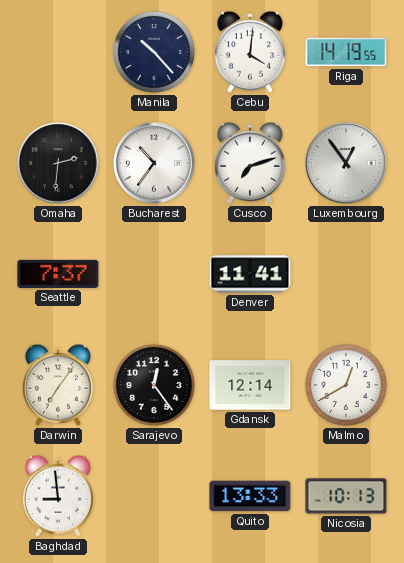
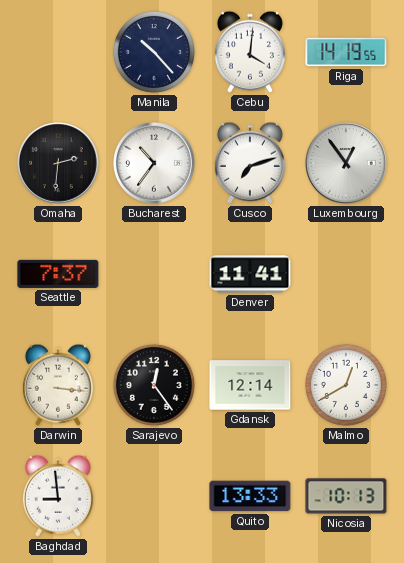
Darwin: 7:06 -> 3:16
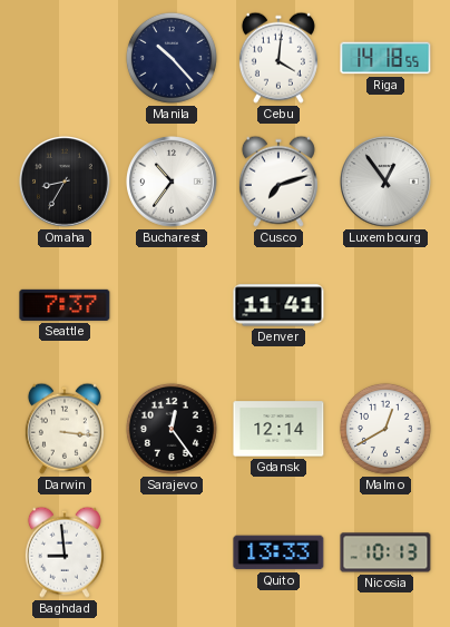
Riga: 14:19 -> 14:18
Omaha: 2:31 -> 8:35
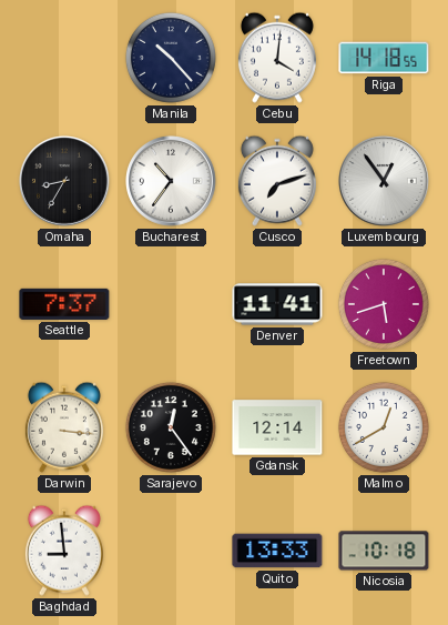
Freetown: none -> 5:42
Nicosia: 10:13 -> 10:18
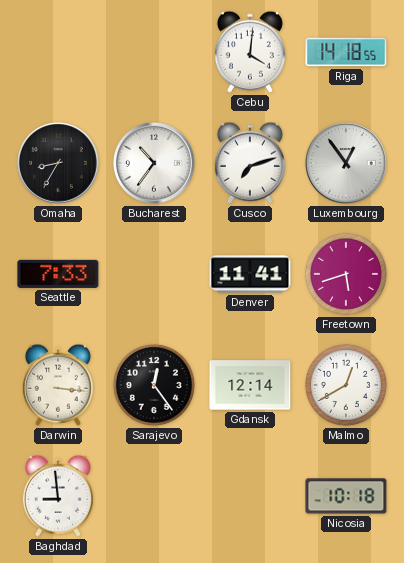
Manila: 10:23 -> none
Seattle: 7:37 -> 7:33
Quito: 13:33 -> none
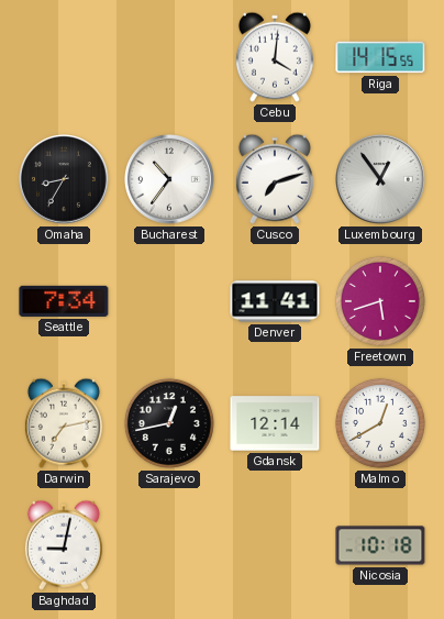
Riga: 14:18 -> 14:15
Seattle: 7:33 -> 7:34
Darwin: 3:16 -> 7:13
Sarajevo: 12:24 -> 12:43
Baghdad: 8:59 -> 9:02
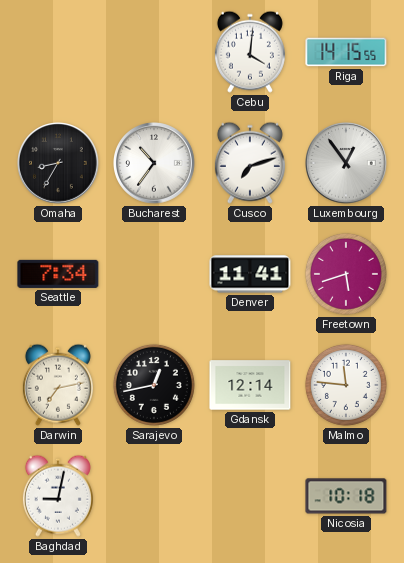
Malmo: 12:40 -> 11:46
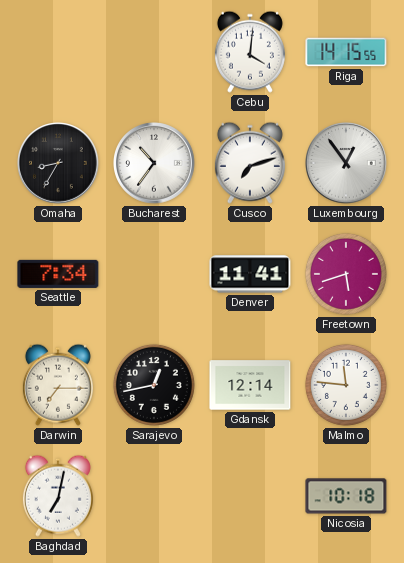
Darwin: 7:13 -> 7:15
Baghdad: 9:02 -> 7:02
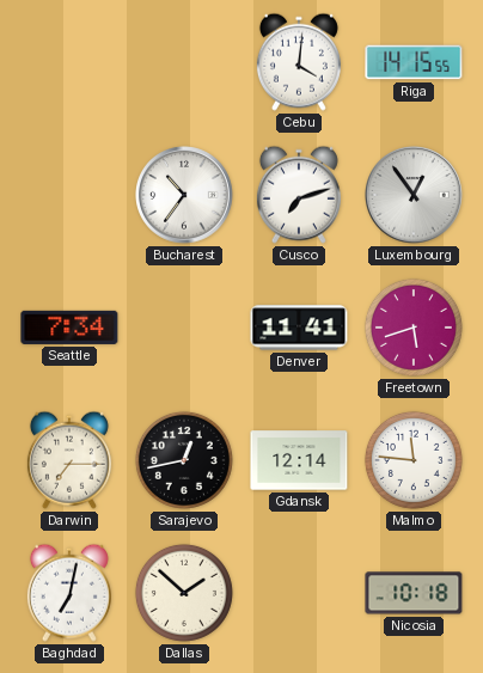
Omaha: 8:35 -> none
Dallas: none -> 1:52
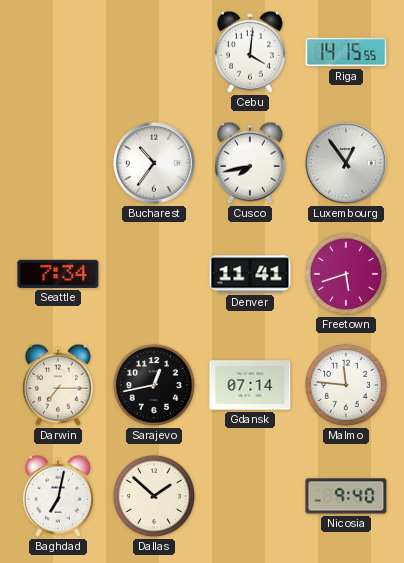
Cusco: 7:12 -> 7:43
Gdansk: 12:14 -> 07:14
Nicosia: 10:18 -> 9:40
